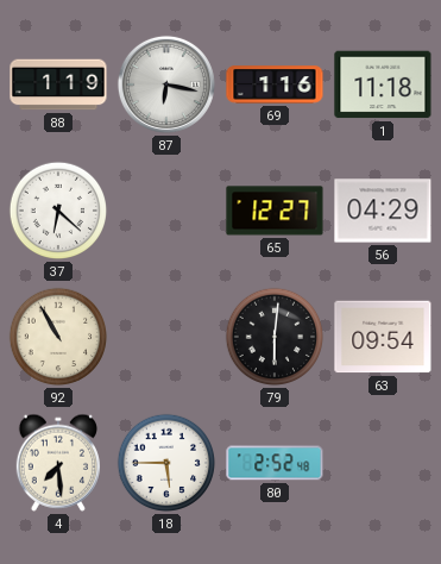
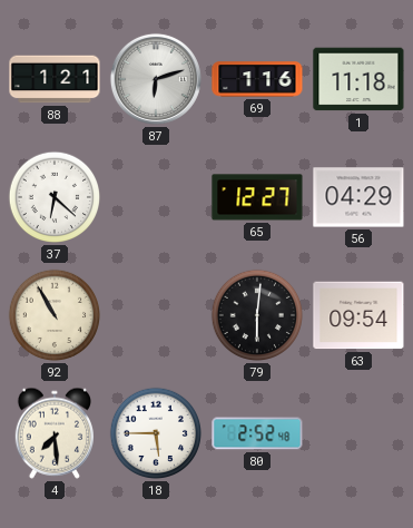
88: 1:19 -> 1:21
87: 6:17 -> 6:12
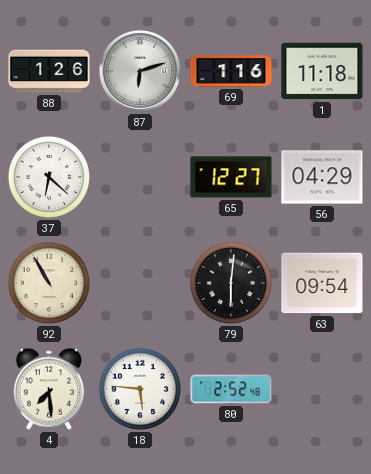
88: 1:21 -> 1:26
18: 5:45 -> 5:46
